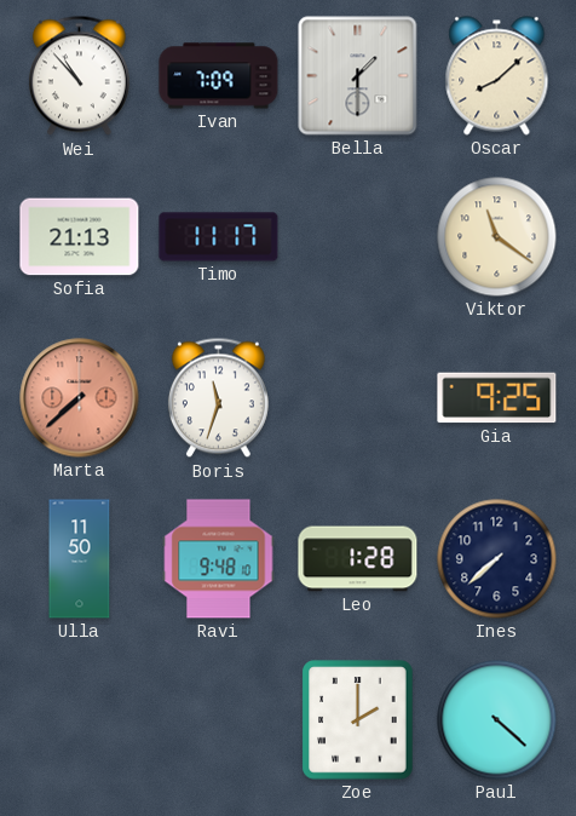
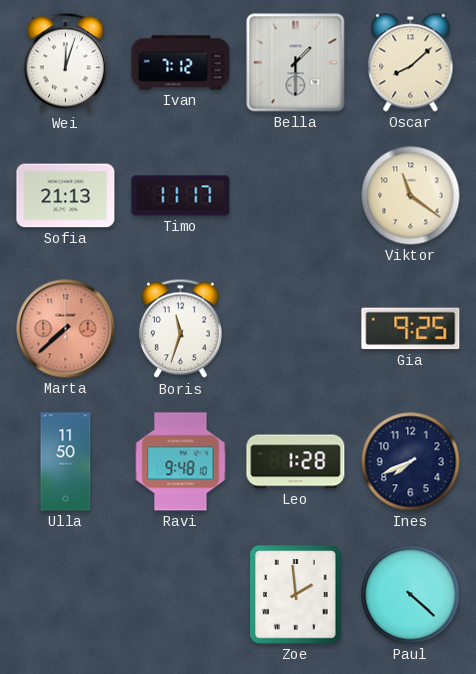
Wei: 10:53 -> 12:03
Ivan: 7:09 -> 7:12
Ines: 7:38 -> 7:41
Zoe: 2:00 -> 1:59
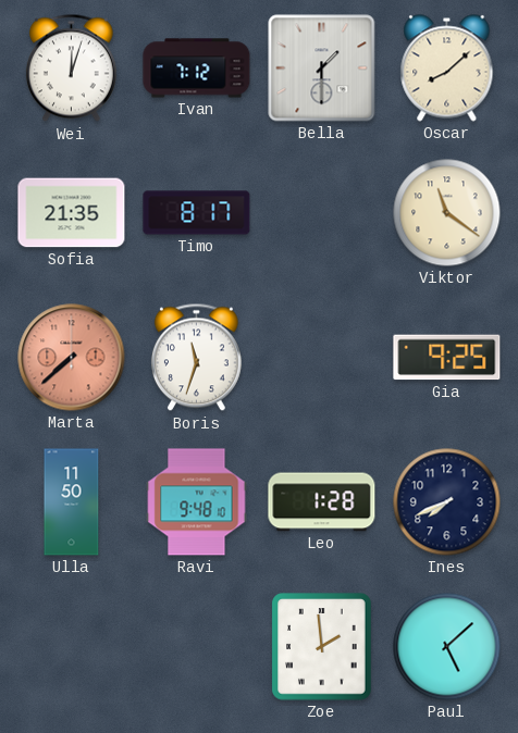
Sofia: 21:13 -> 21:35
Timo: 11:17 -> 8:17
Paul: 4:22 -> 5:08
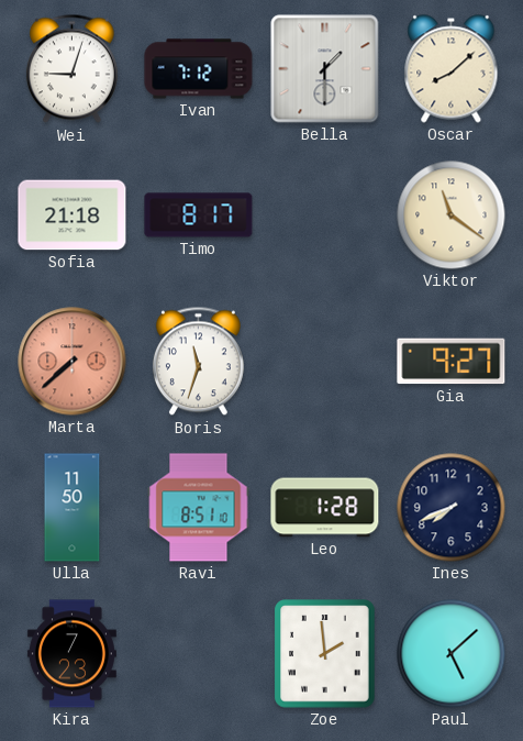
Wei: 12:03 -> 9:03
Sofia: 21:35 -> 21:18
Gia: 9:25 -> 9:27
Ravi: 9:48 -> 8:51
Kira: none -> 7:23
